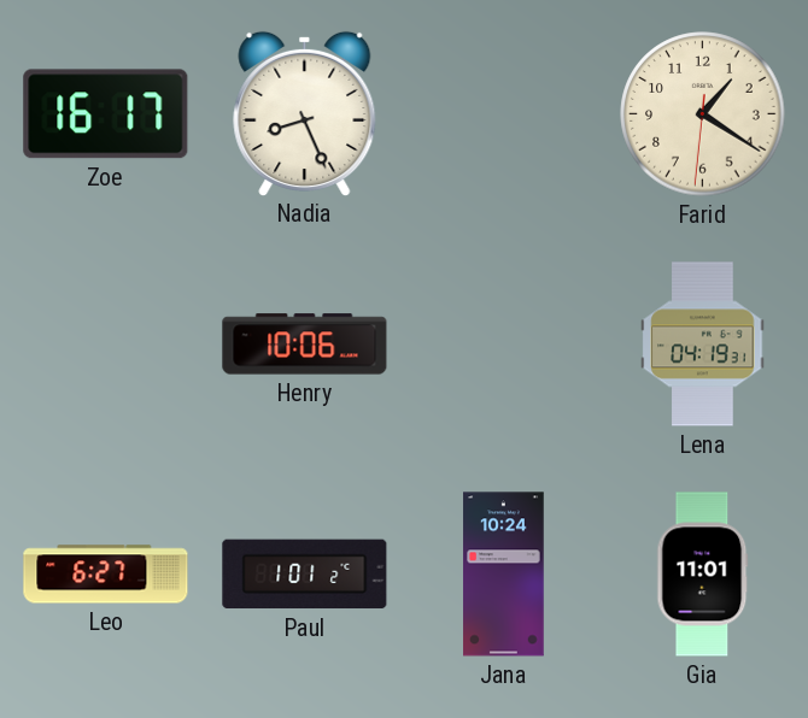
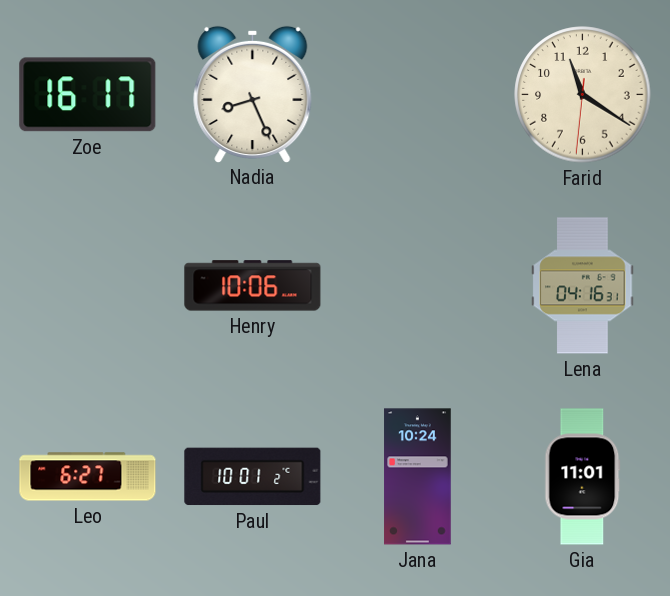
Farid: 1:20 -> 11:20
Lena: 04:19 -> 04:16
Paul: 1:01 -> 10:01
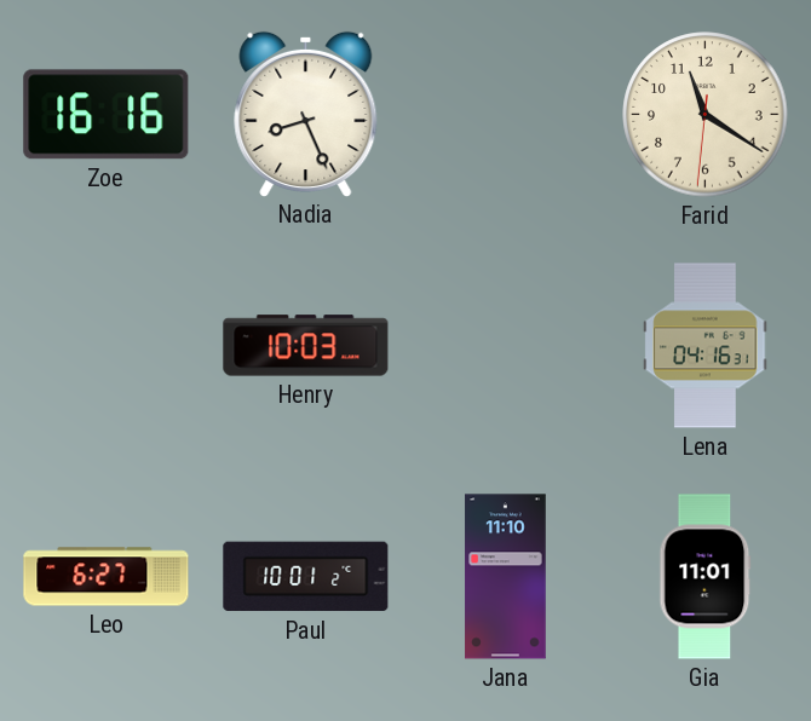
Zoe: 16:17 -> 16:16
Henry: 10:06 -> 10:03
Jana: 10:24 -> 11:10
